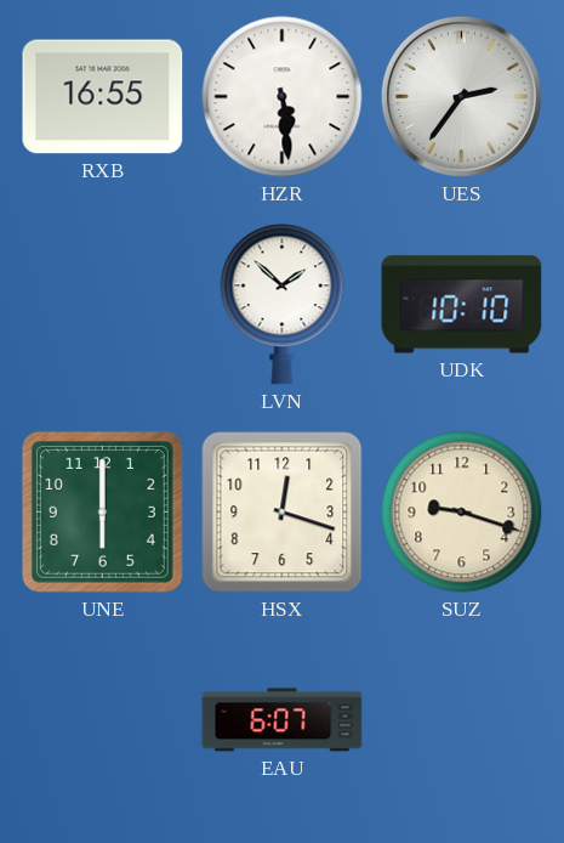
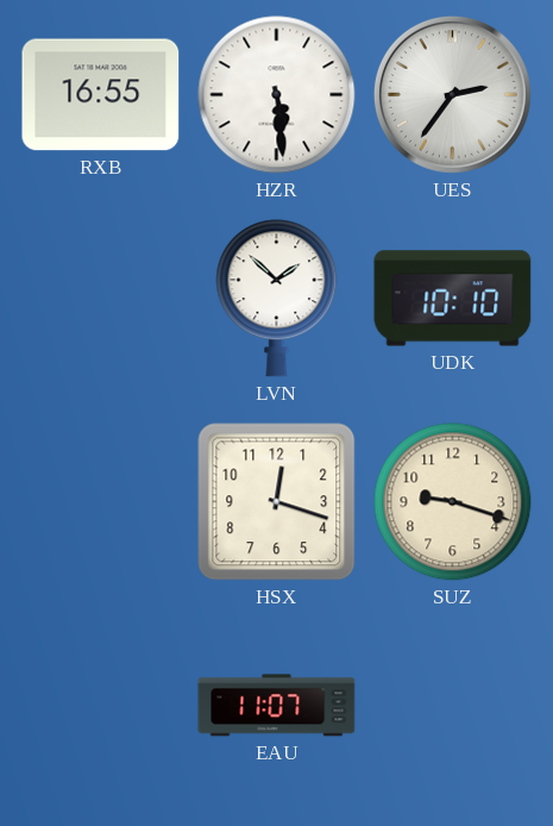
UNE: 6:00 -> none
EAU: 6:07 -> 11:07
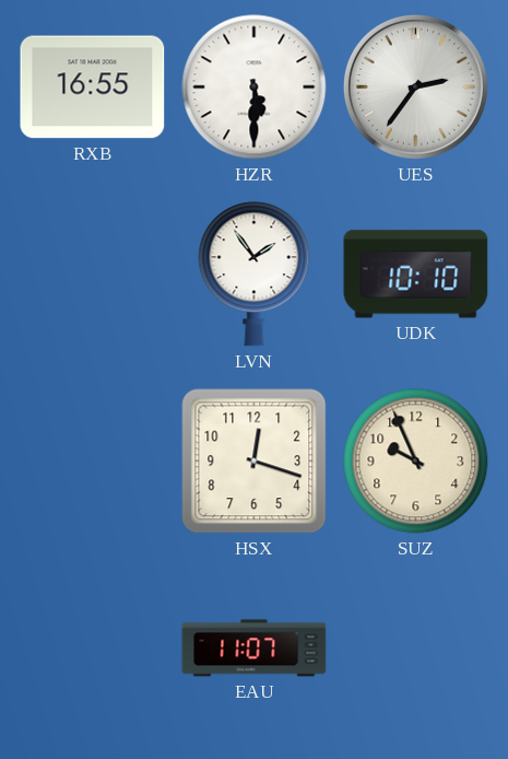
HZR: 5:29 -> 5:30
LVN: 1:52 -> 1:54
SUZ: 9:18 -> 9:56
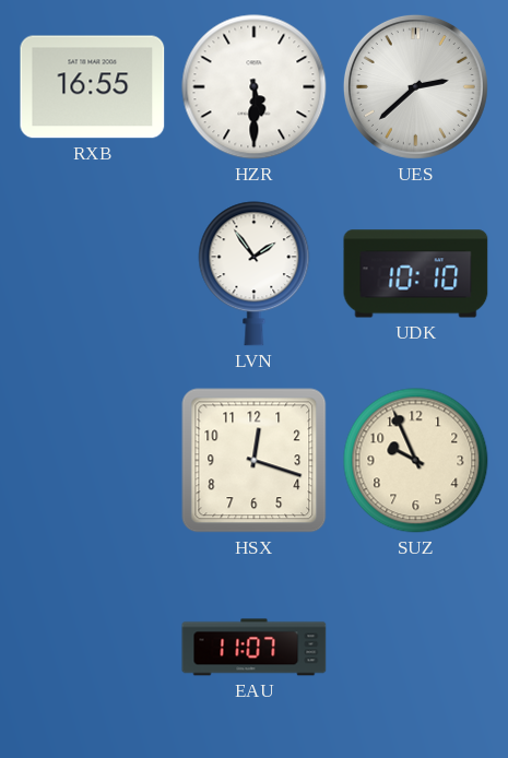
UES: 2:36 -> 2:38
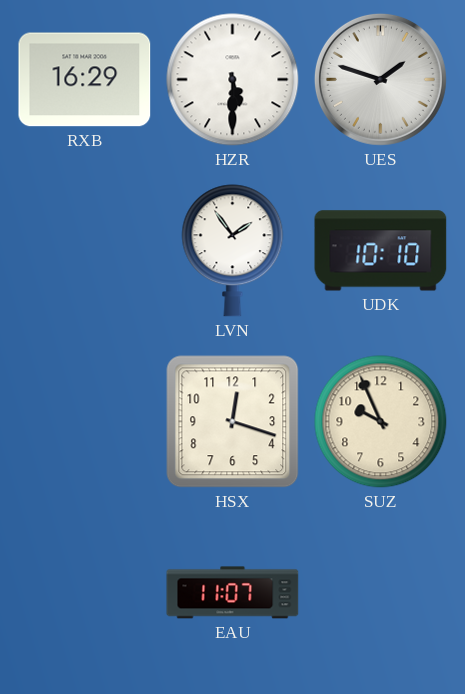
RXB: 16:55 -> 16:29
UES: 2:38 -> 1:48
